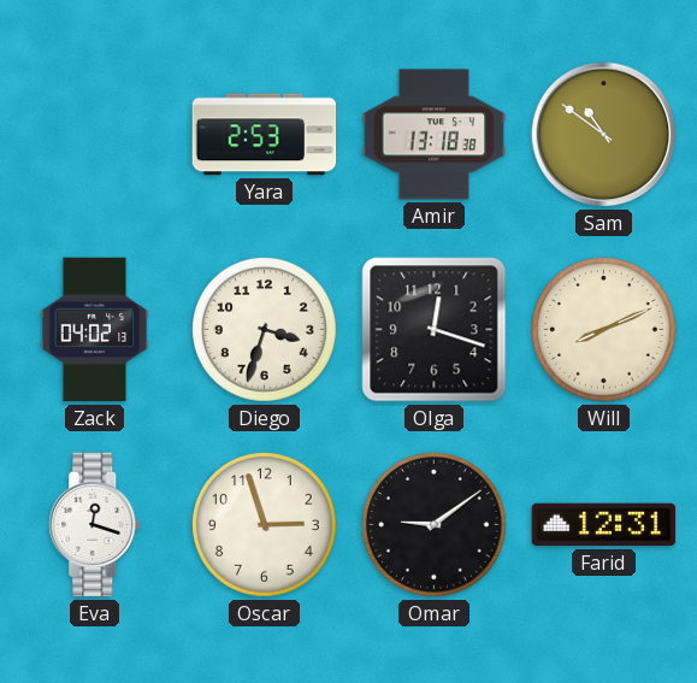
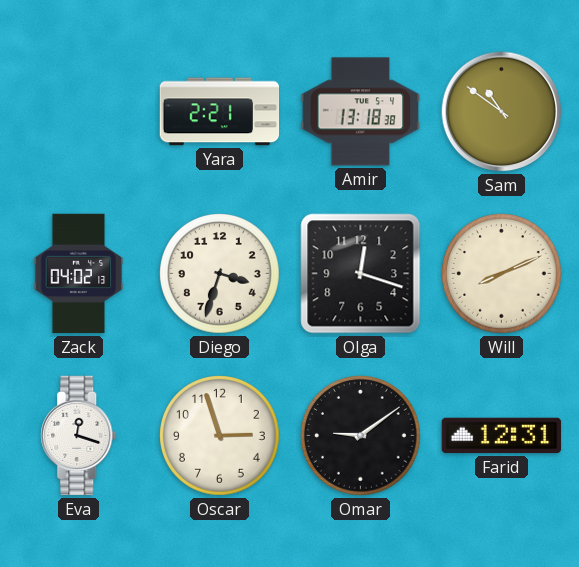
Yara: 2:53 -> 2:21
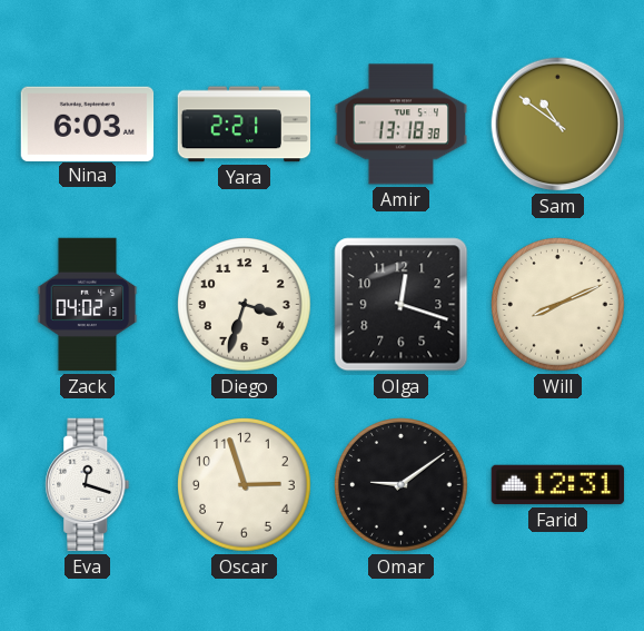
Nina: none -> 6:03
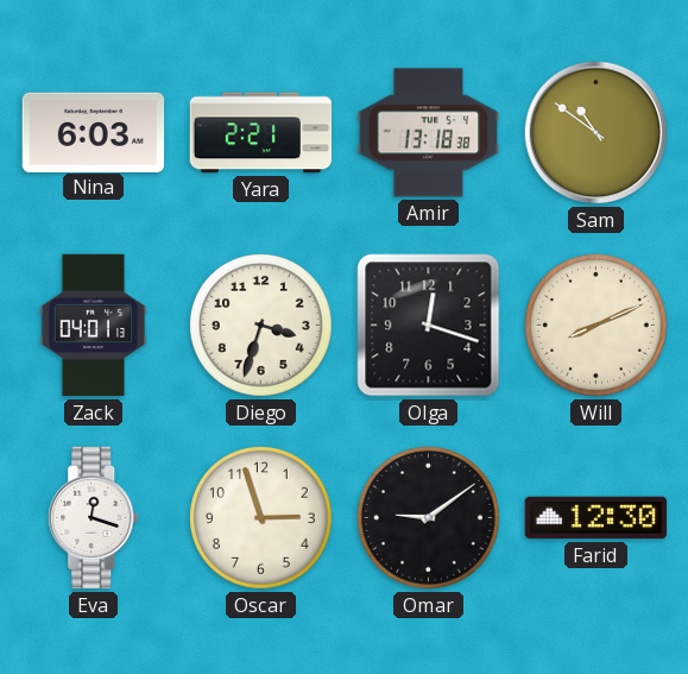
Zack: 04:02 -> 04:01
Farid: 12:31 -> 12:30
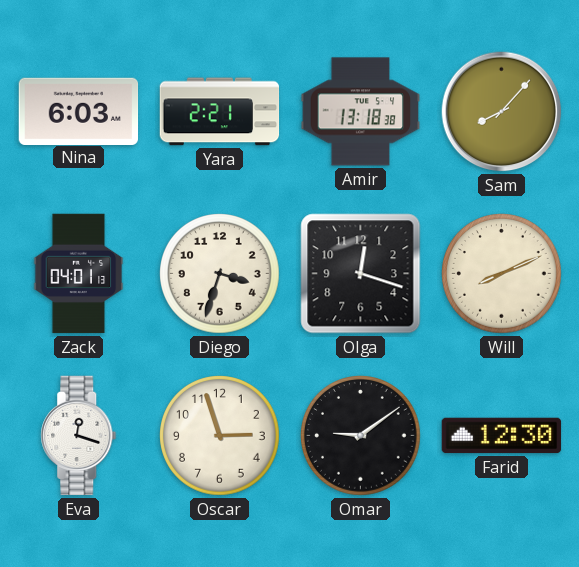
Sam: 10:51 -> 8:07
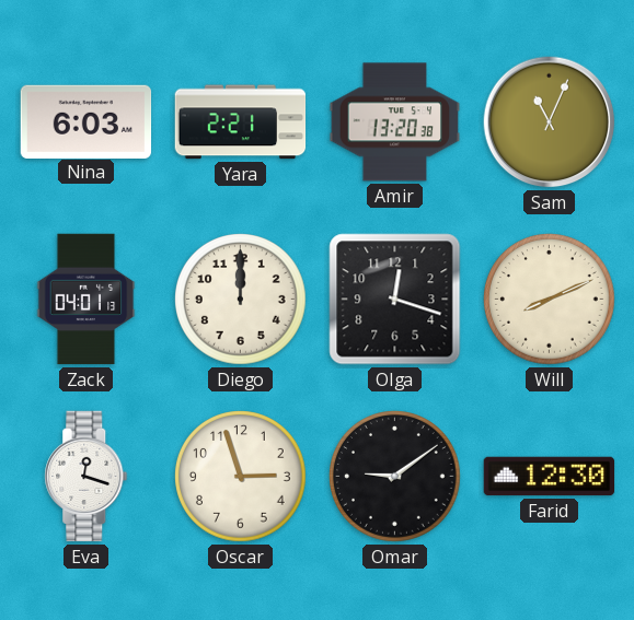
Amir: 13:18 -> 13:20
Sam: 8:07 -> 11:04
Diego: 3:33 -> 12:00
